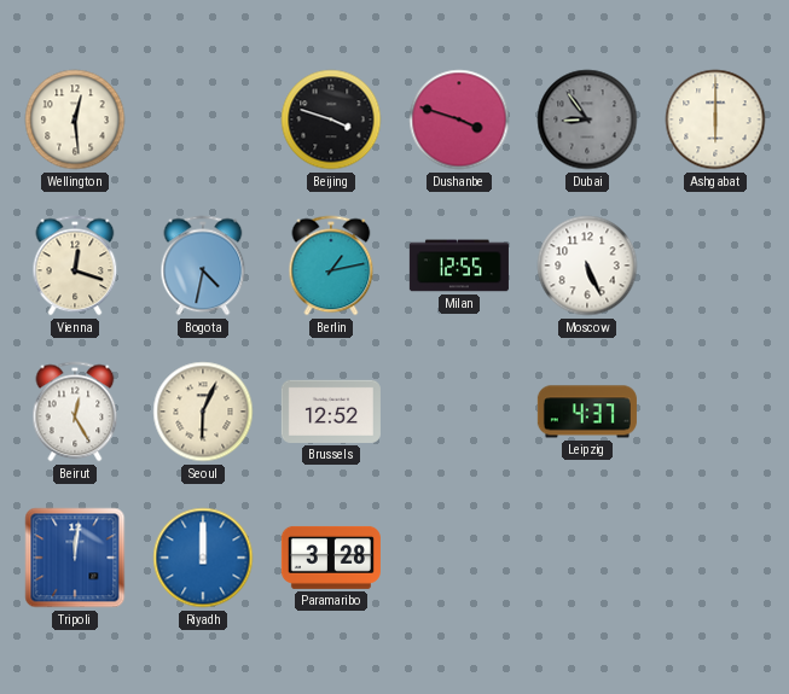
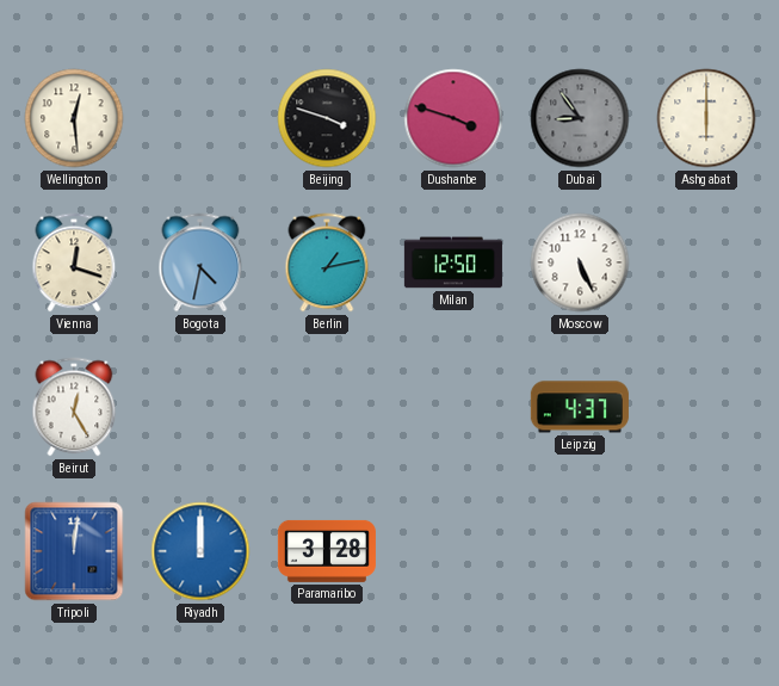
Milan: 12:55 -> 12:50
Seoul: 6:04 -> none
Brussels: 12:52 -> none
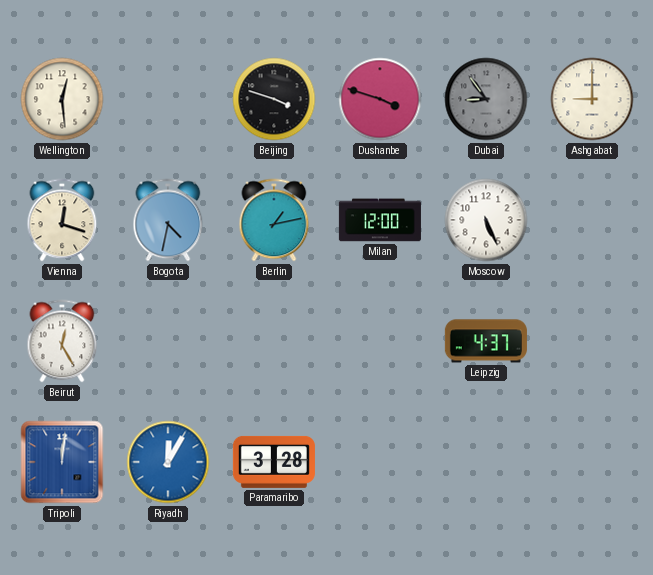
Ashgabat: 6:00 -> 9:00
Milan: 12:50 -> 12:00
Riyadh: 12:00 -> 12:05
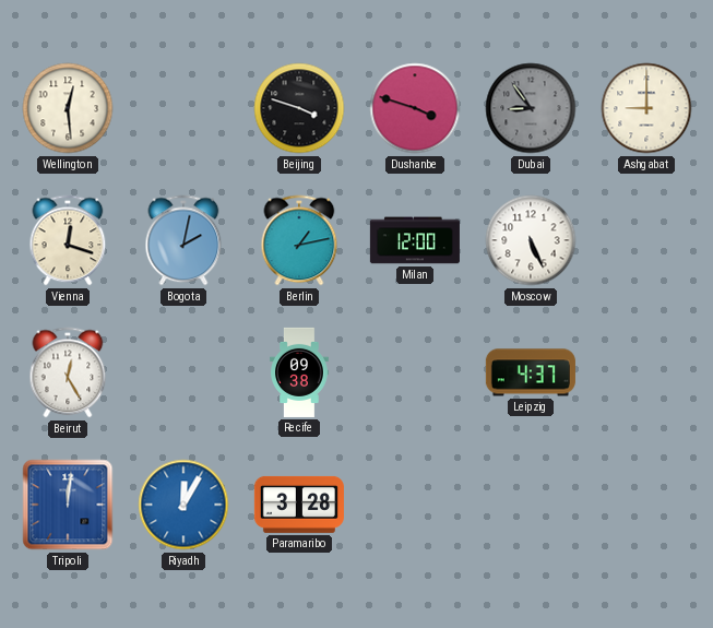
Bogota: 4:32 -> 2:02
Recife: none -> 09:38
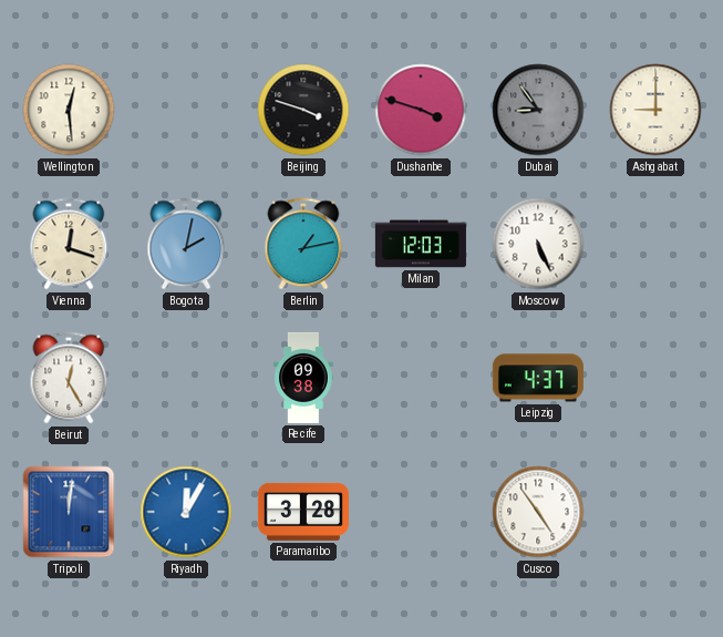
Milan: 12:00 -> 12:03
Cusco: none -> 4:54
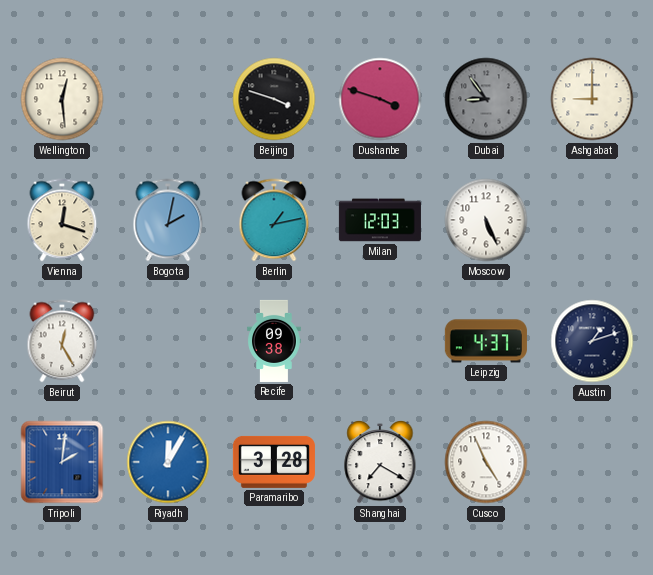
Austin: none -> 1:12
Tripoli: 12:01 -> 2:01
Shanghai: none -> 7:20
Cusco: 4:54 -> 4:56
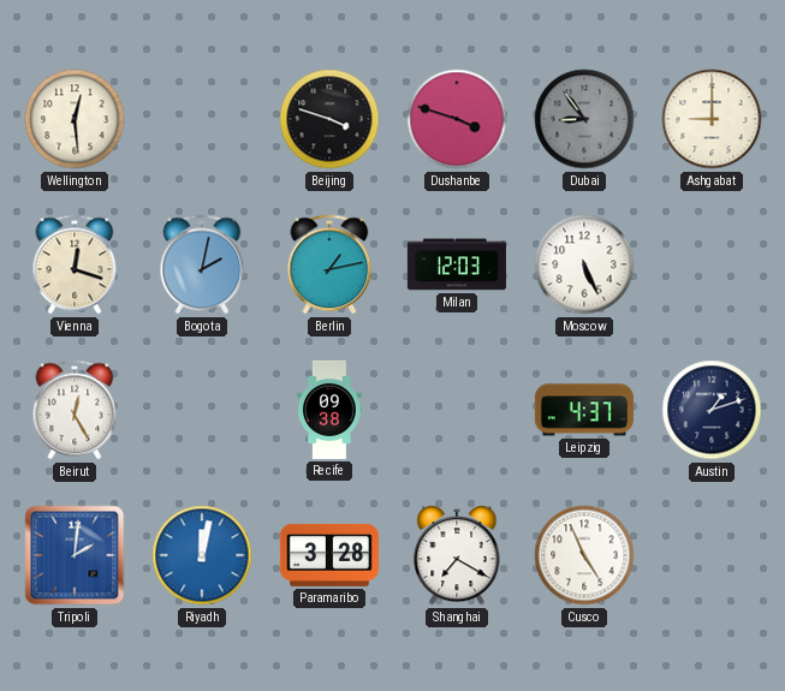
Riyadh: 12:05 -> 12:02
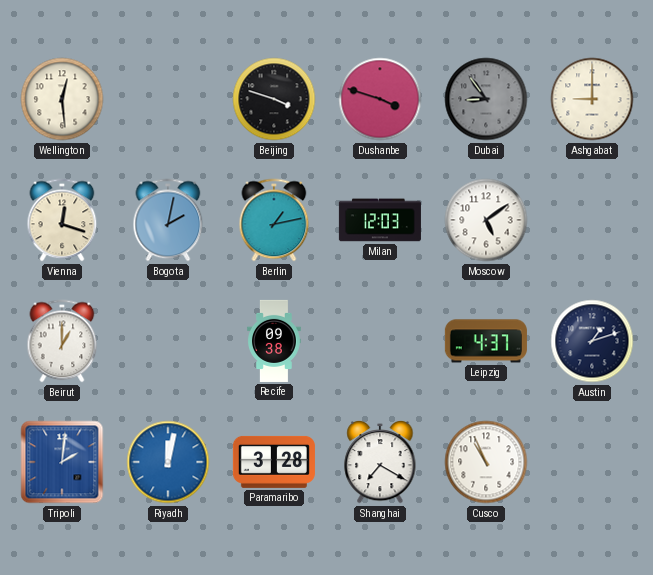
Moscow: 5:26 -> 5:09
Beirut: 12:25 -> 1:00
Cusco: 4:56 -> 10:56
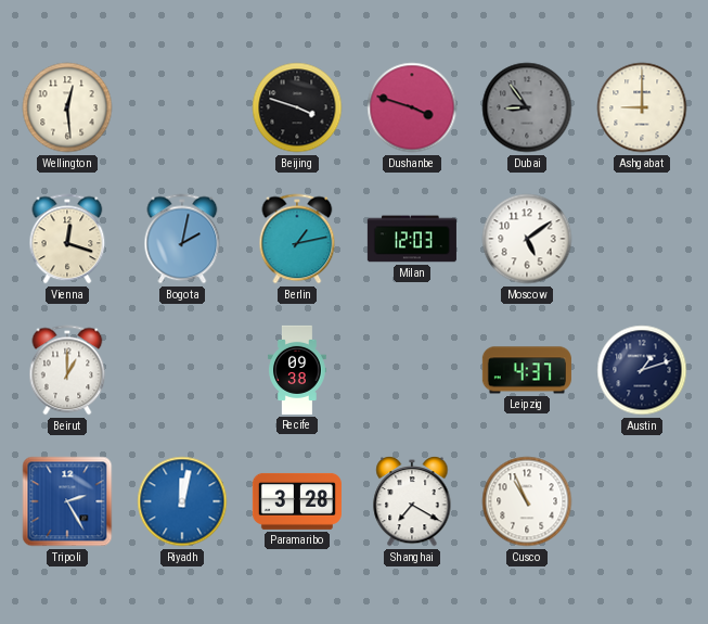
Tripoli: 2:01 -> 2:25
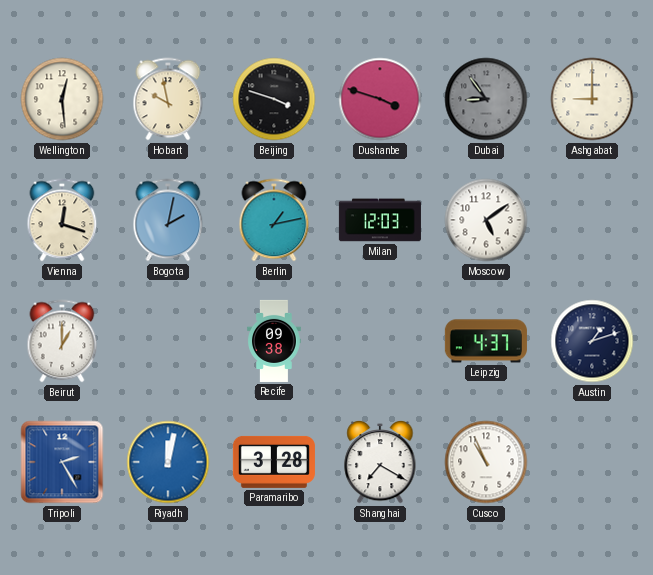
Hobart: none -> 9:58
